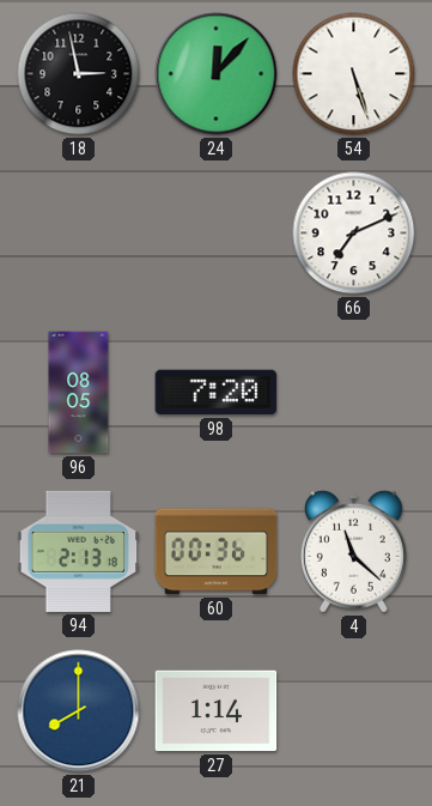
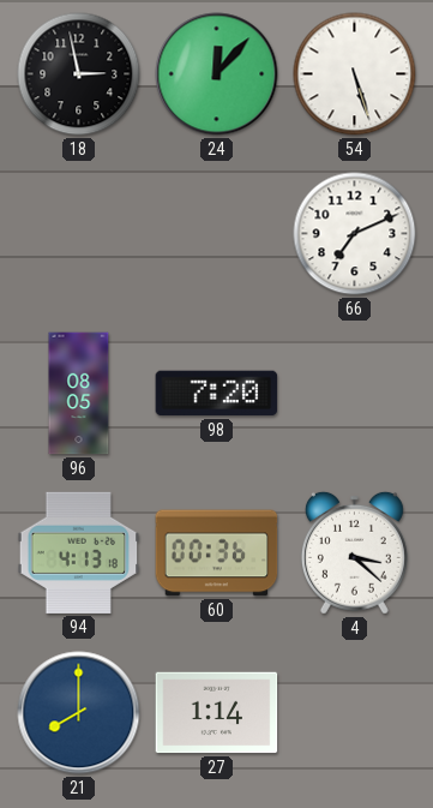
94: 2:13 -> 4:13
4: 11:22 -> 3:22
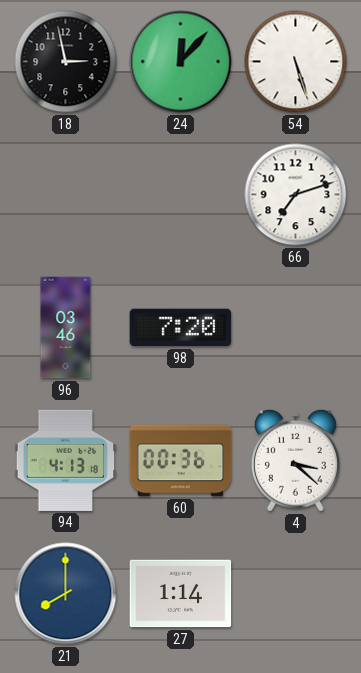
66: 7:11 -> 7:12
96: 08:05 -> 03:46
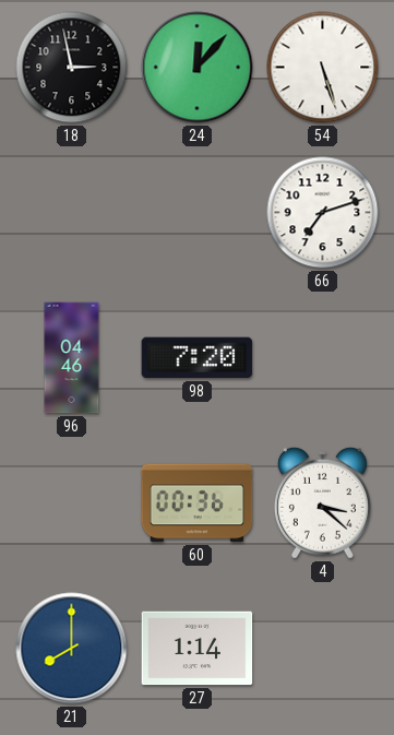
96: 03:46 -> 04:46
94: 4:13 -> none
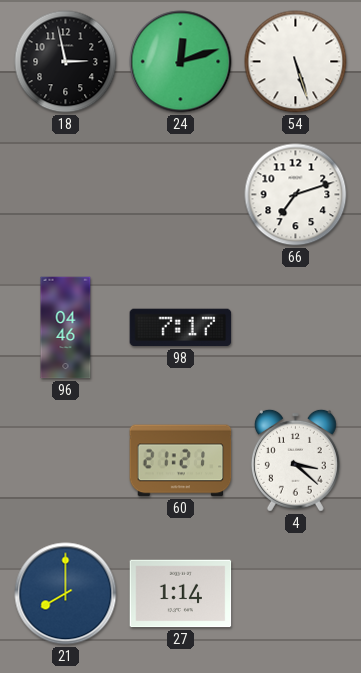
24: 12:07 -> 12:12
98: 7:20 -> 7:17
60: 00:36 -> 21:21
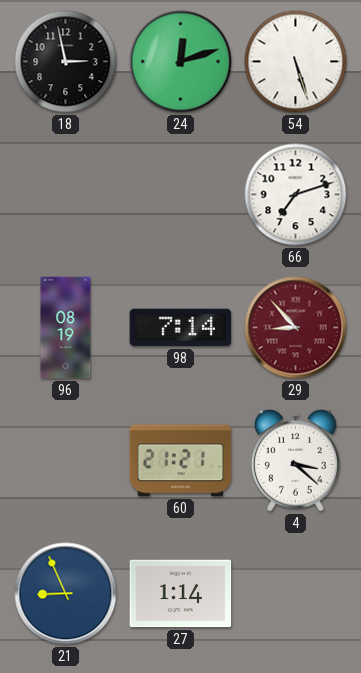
96: 04:46 -> 08:19
98: 7:17 -> 7:14
29: none -> 8:53
21: 8:00 -> 8:56
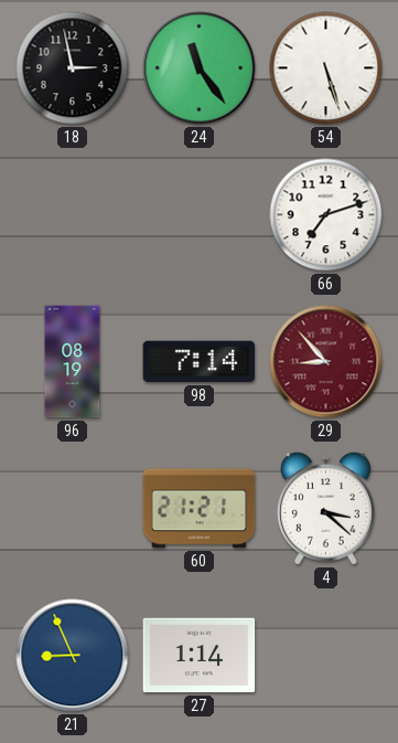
24: 12:12 -> 11:24
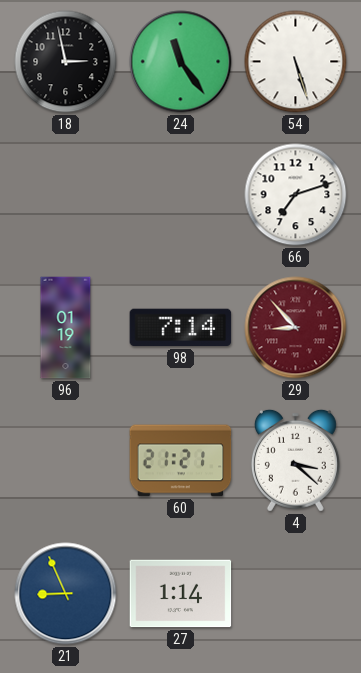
96: 08:19 -> 01:19
